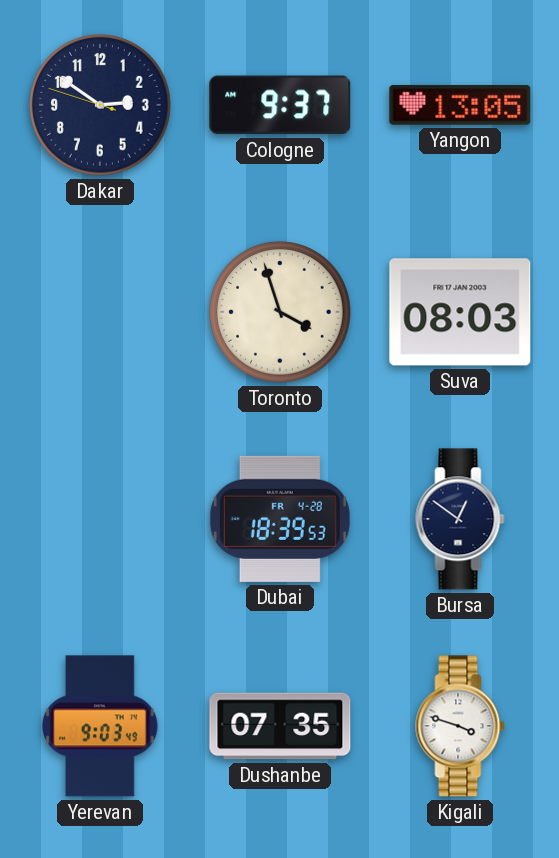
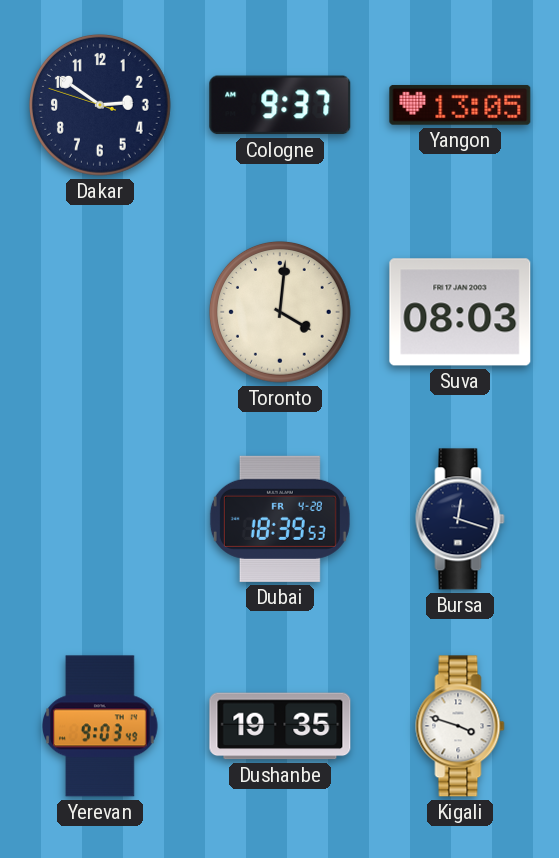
Toronto: 3:57 -> 4:01
Bursa: 12:51 -> 12:18
Dushanbe: 07:35 -> 19:35
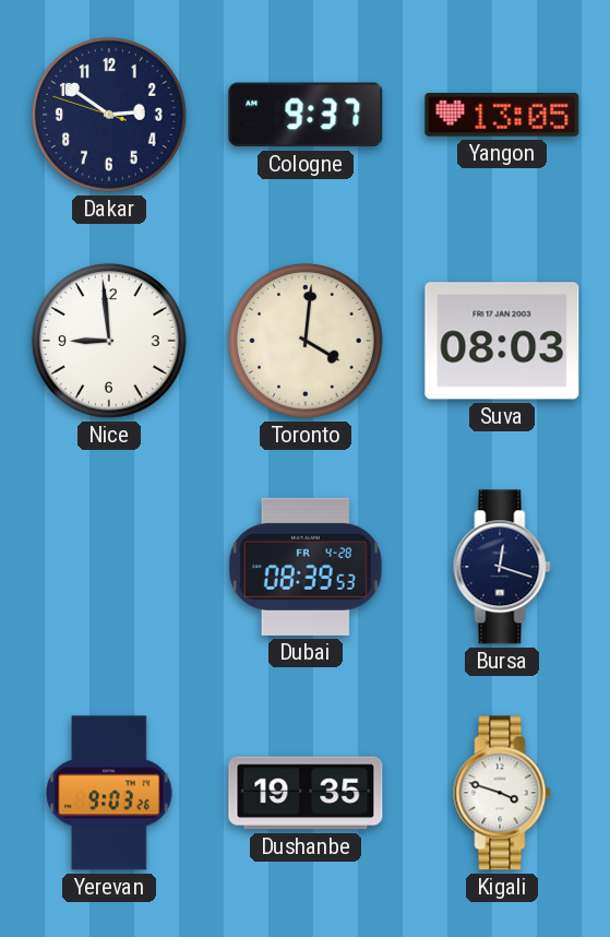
Nice: none -> 8:59
Dubai: 18:39 -> 08:39
Yerevan: 9:03:49 -> 9:03:26
